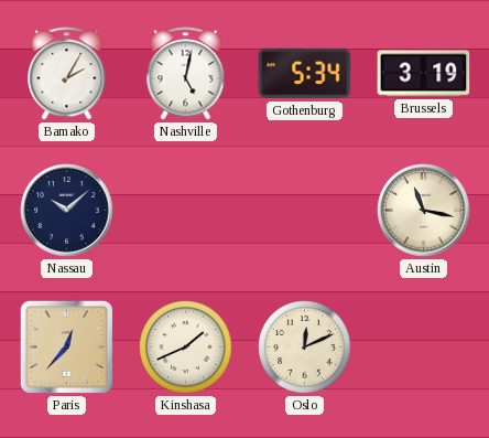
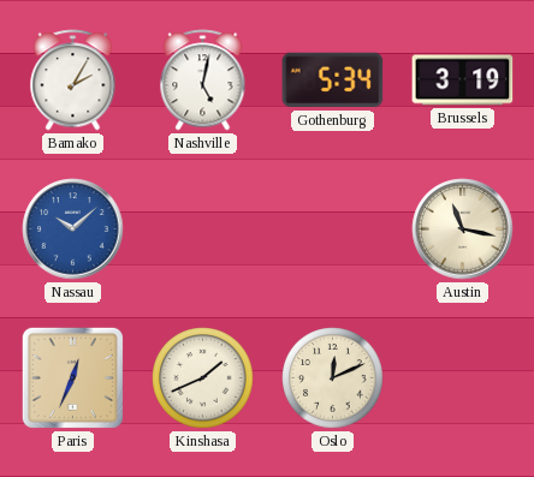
Nassau dial: navy -> blue
Paris: 12:37 -> 12:34
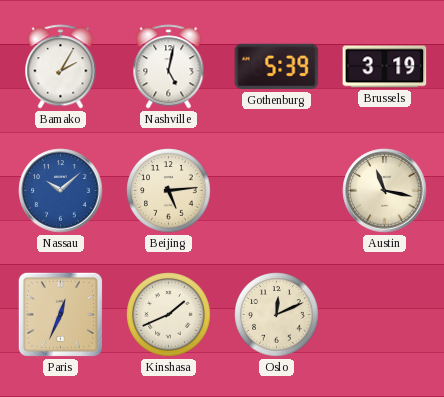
Gothenburg: 5:34 -> 5:39
Beijing: none -> 5:14
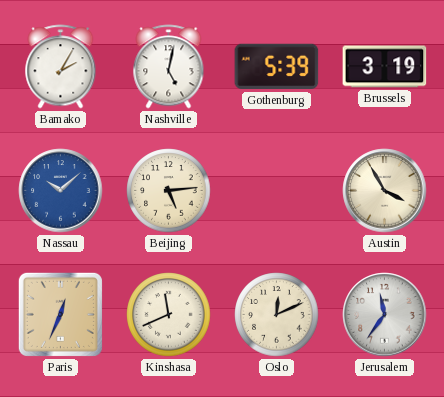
Austin: 11:17 -> 3:55
Kinshasa: 1:41 -> 11:41
Jerusalem: none -> 11:36
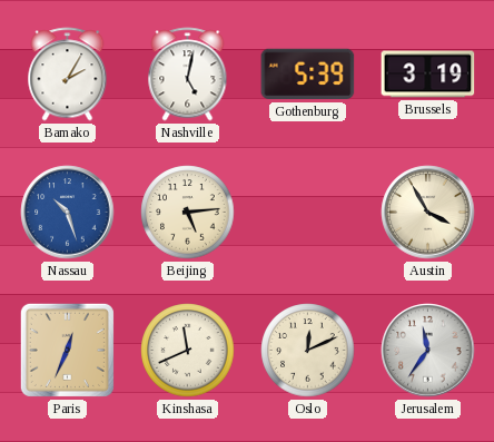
Nassau: 10:08 -> 10:27
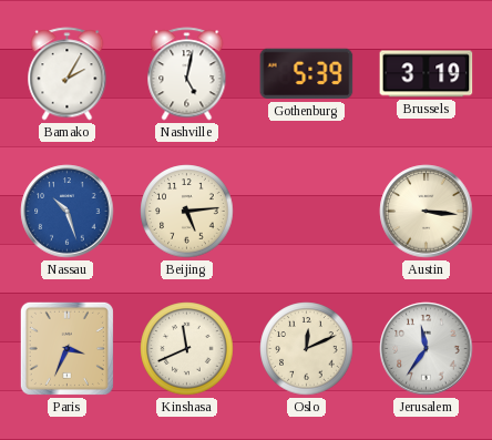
Austin: 3:55 -> 3:16
Paris: 12:34 -> 3:34
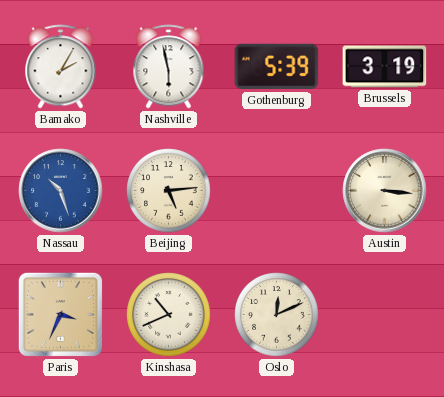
Nashville: 5:02 -> 5:58
Kinshasa: 11:41 -> 10:41
Jerusalem: 11:36 -> none
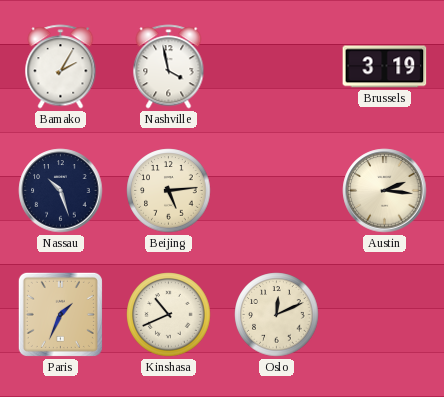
Nashville: 5:58 -> 3:58
Gothenburg: 5:39 -> none
Nassau dial: blue -> navy
Austin: 3:16 -> 2:16
Paris: 3:34 -> 1:34
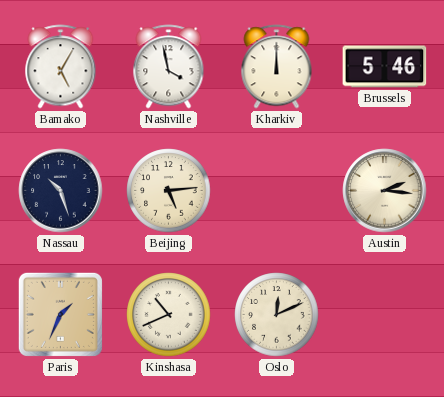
Bamako: 2:05 -> 5:05
Kharkiv: none -> 12:00
Brussels: 3:19 -> 5:46
